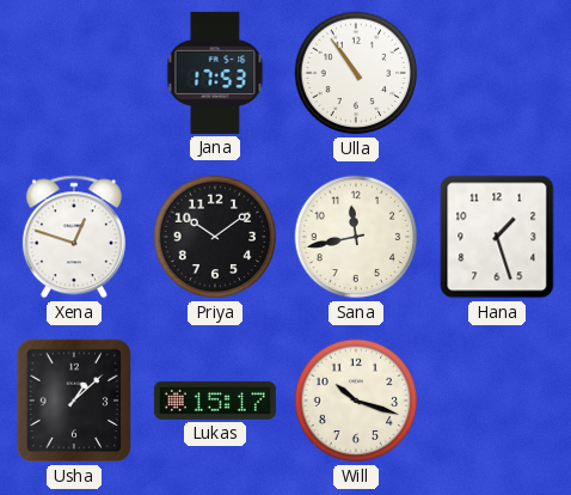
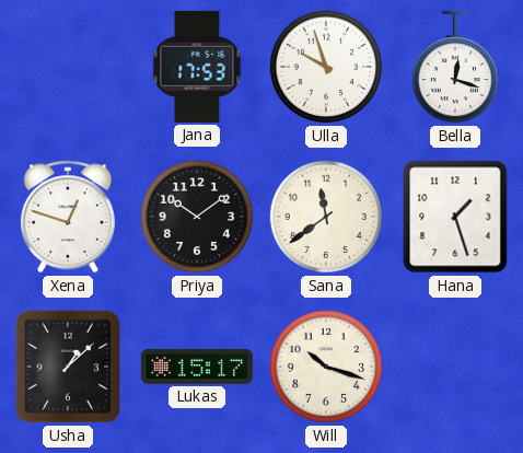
Ulla: 10:54 -> 9:57
Bella: none -> 12:18
Sana: 11:43 -> 11:39
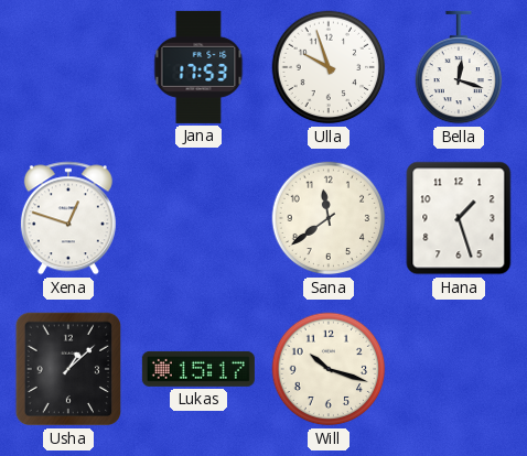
Priya: 10:09 -> none
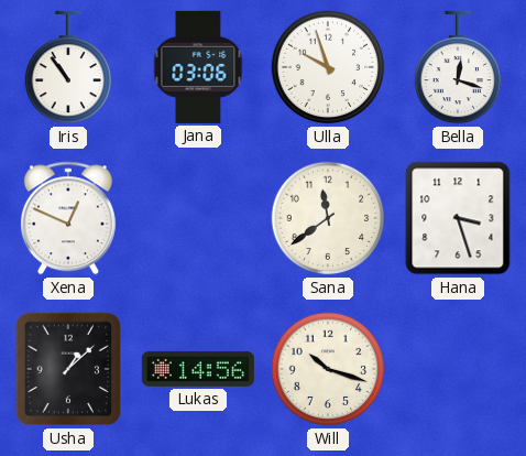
Iris: none -> 10:54
Jana: 17:53 -> 03:06
Xena: 12:48 -> 12:49
Hana: 1:27 -> 3:27
Lukas: 15:17 -> 14:56
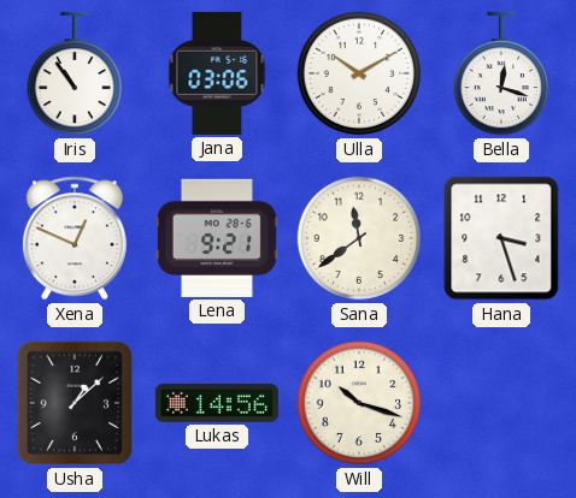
Ulla: 9:57 -> 10:10
Lena: none -> 9:21
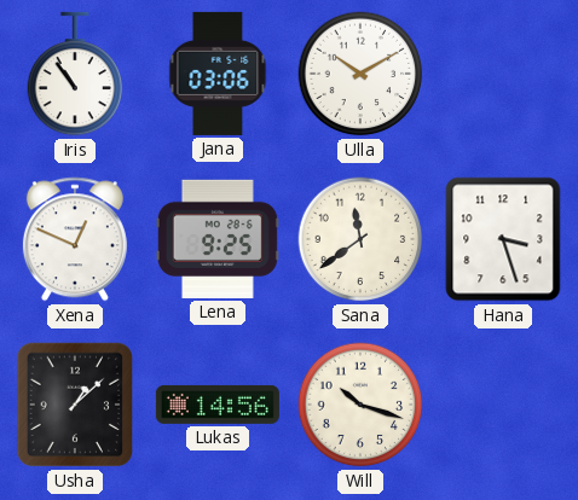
Bella: 12:18 -> none
Lena: 9:21 -> 9:25
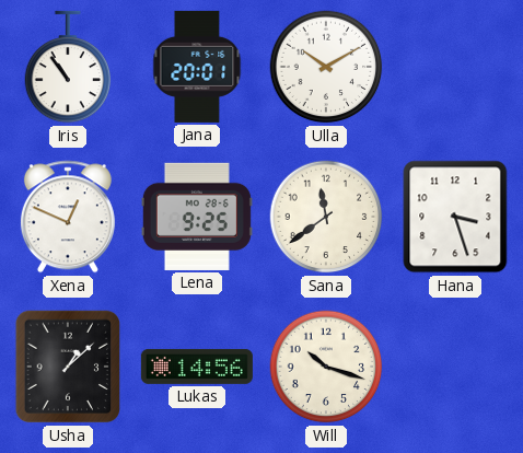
Jana: 03:06 -> 20:01
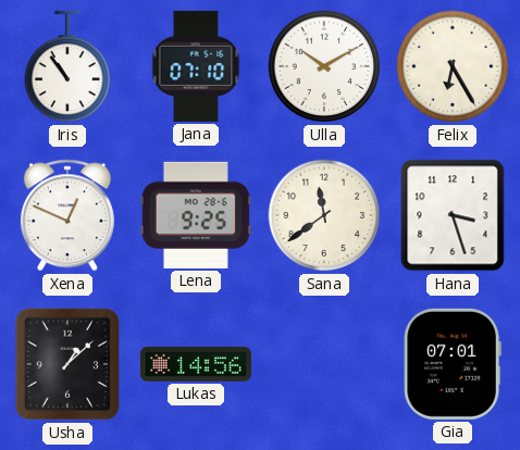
Jana: 20:01 -> 07:10
Felix: none -> 6:25
Will: 10:18 -> none
Gia: none -> 07:01
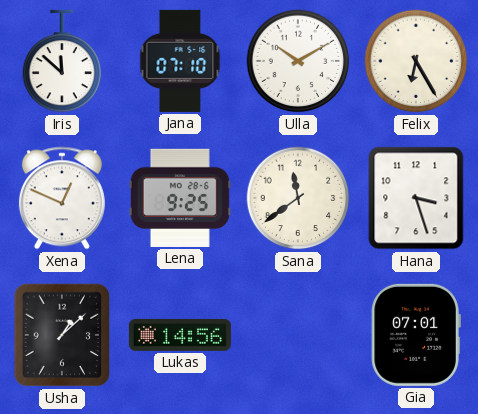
Iris: 10:54 -> 11:52
